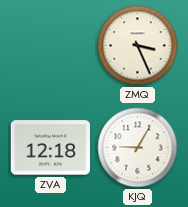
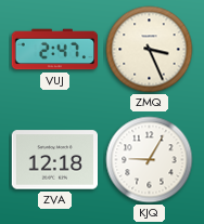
VUJ: none -> 2:47
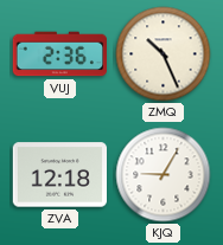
VUJ: 2:47 -> 2:36
ZMQ: 3:26 -> 10:26
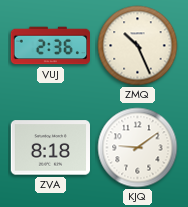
ZVA: 12:18 -> 8:18
KJQ: 9:05 -> 9:09
